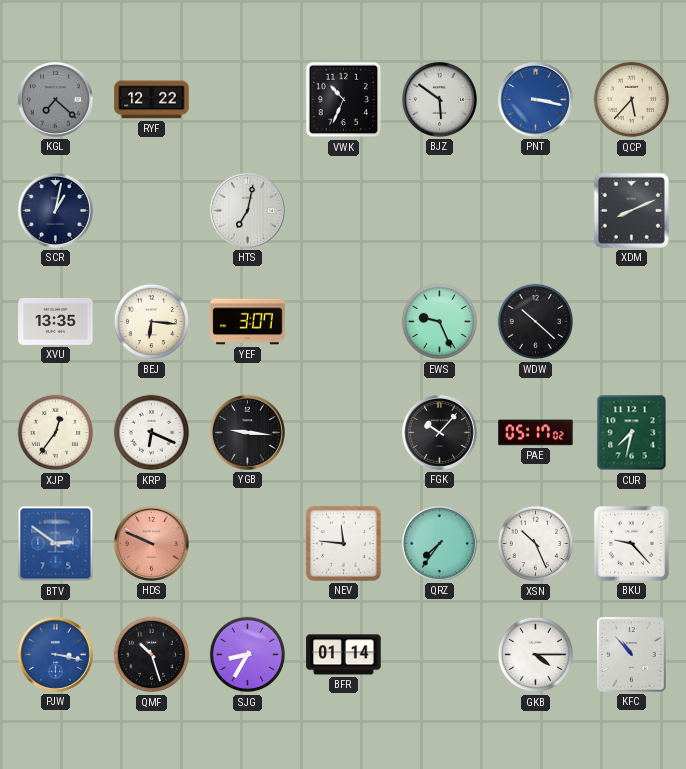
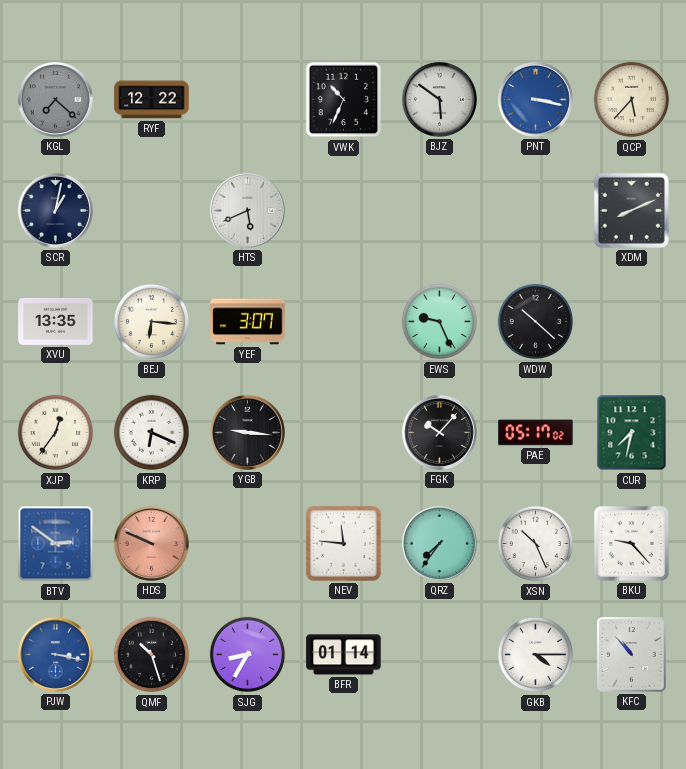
HTS: 7:02 -> 5:41
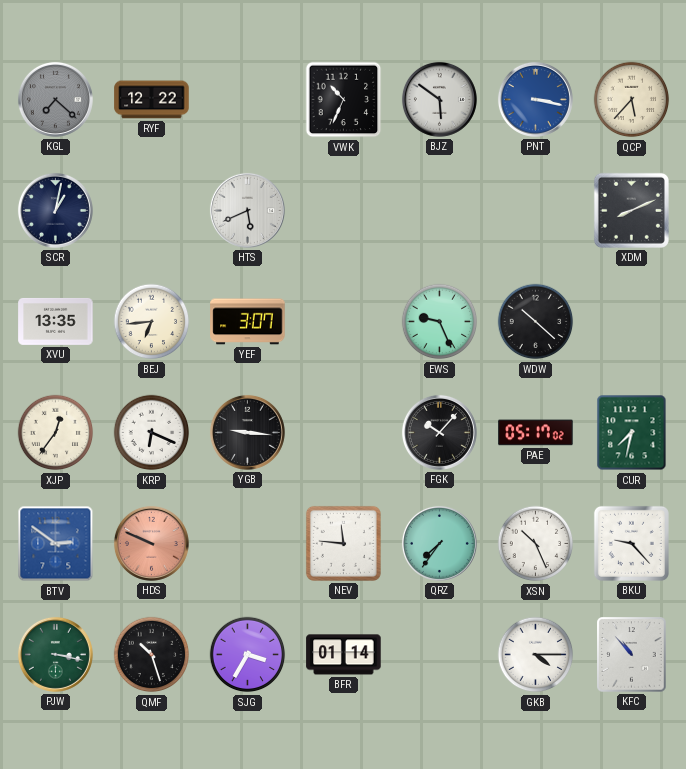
BEJ: 6:16 -> 6:44
PJW dial: blue -> green
SJG: 8:35 -> 3:35
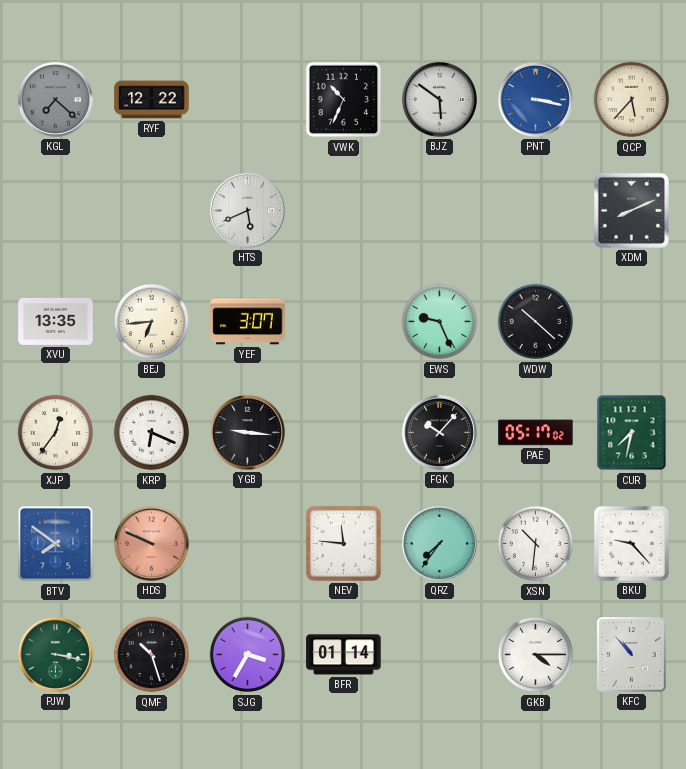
SCR: 1:02 -> none
BTV: 2:51 -> 7:51
XSN: 10:26 -> 10:31
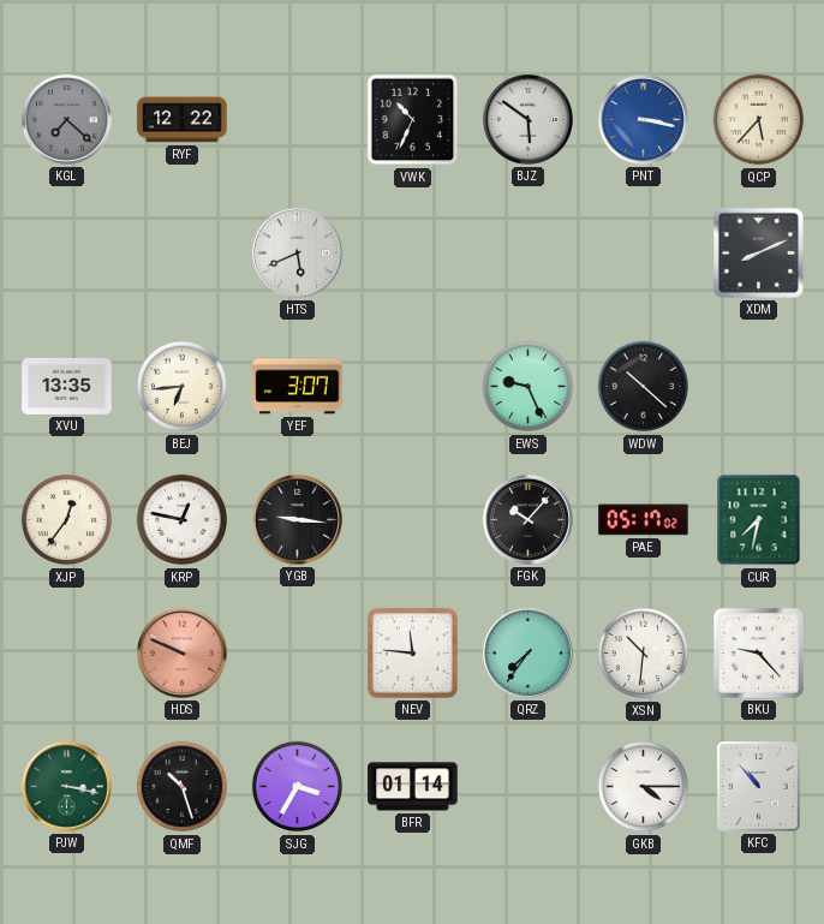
KRP: 6:19 -> 12:47
BTV: 7:51 -> none
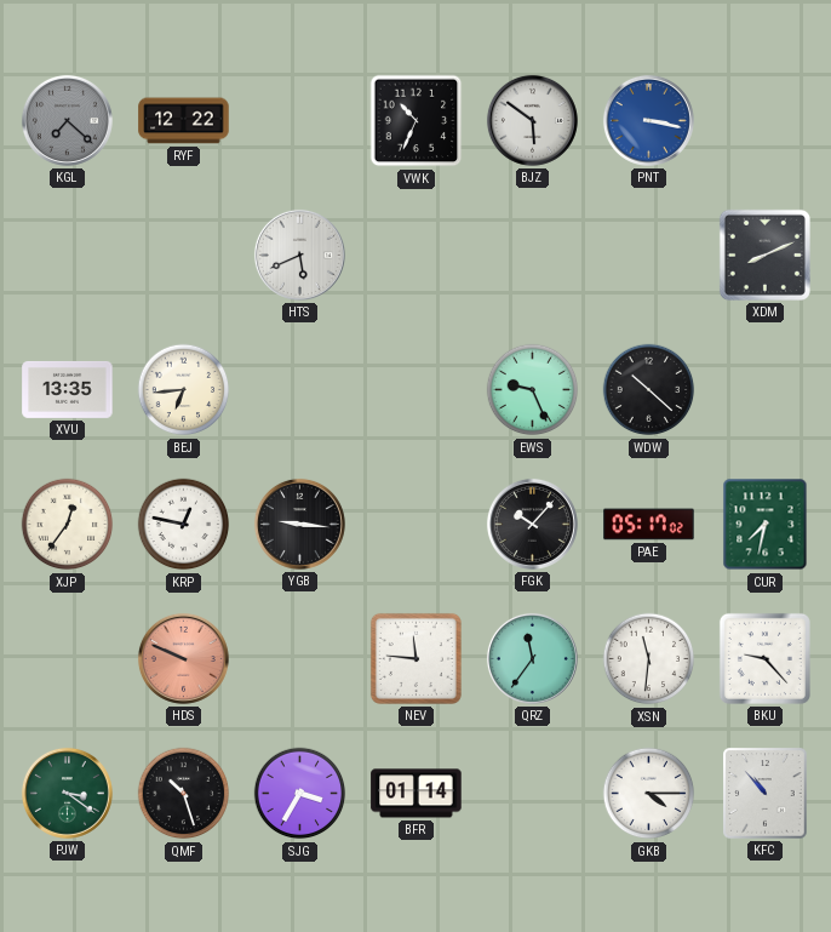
QCP: 5:37 -> none
YEF: 3:07 -> none
QRZ: 7:36 -> 11:36
XSN: 10:31 -> 11:31
PJW: 3:17 -> 3:21
